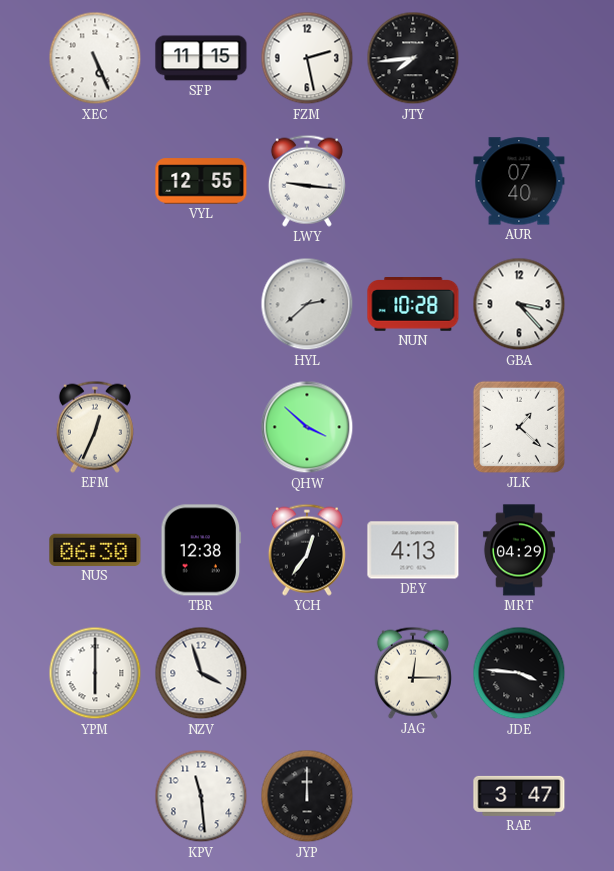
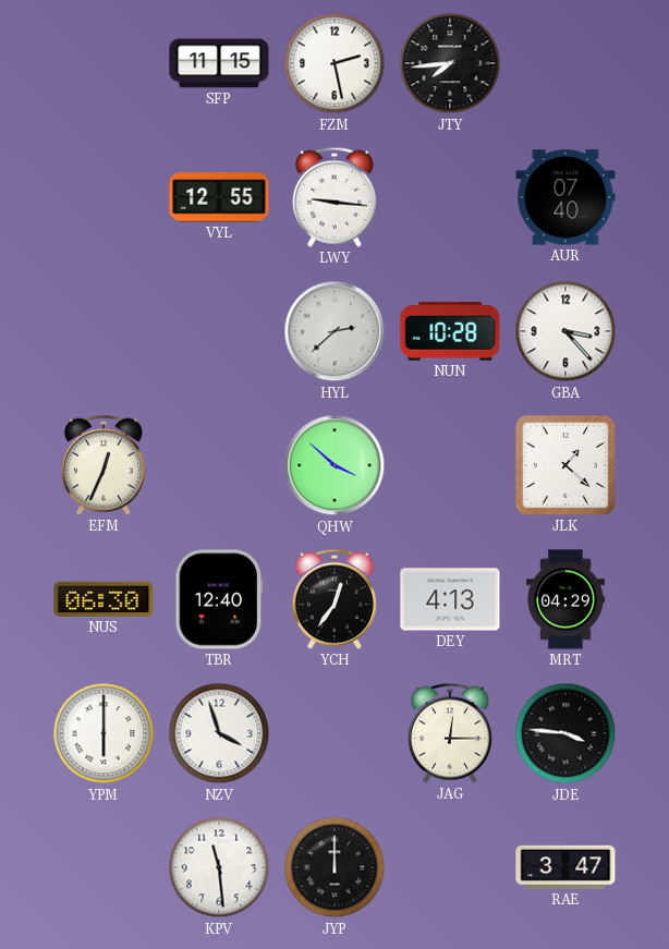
XEC: 5:26 -> none
TBR: 12:38 -> 12:40
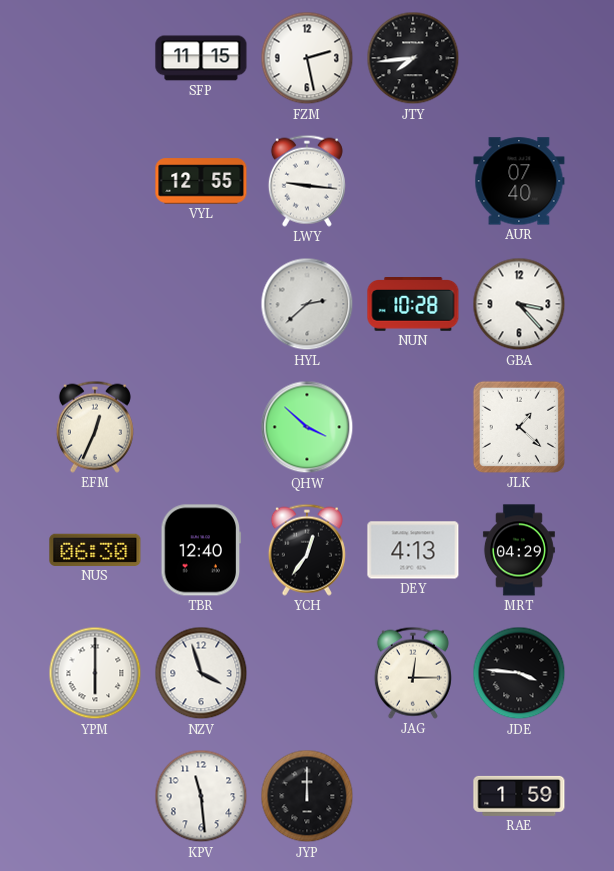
RAE: 3:47 -> 1:59
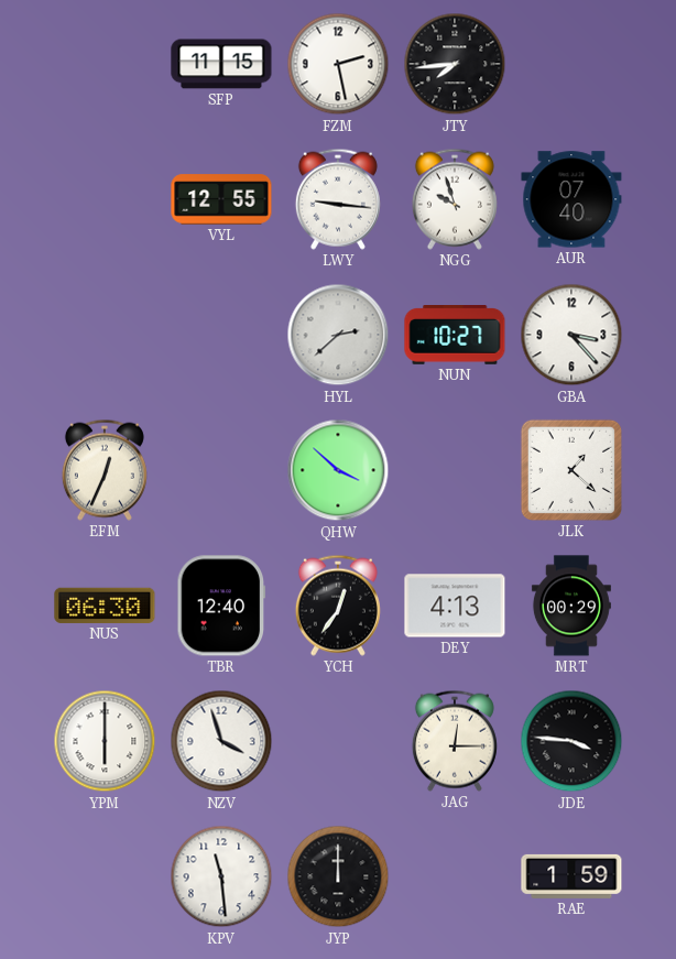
NGG: none -> 9:57
NUN: 10:28 -> 10:27
MRT: 04:29 -> 00:29
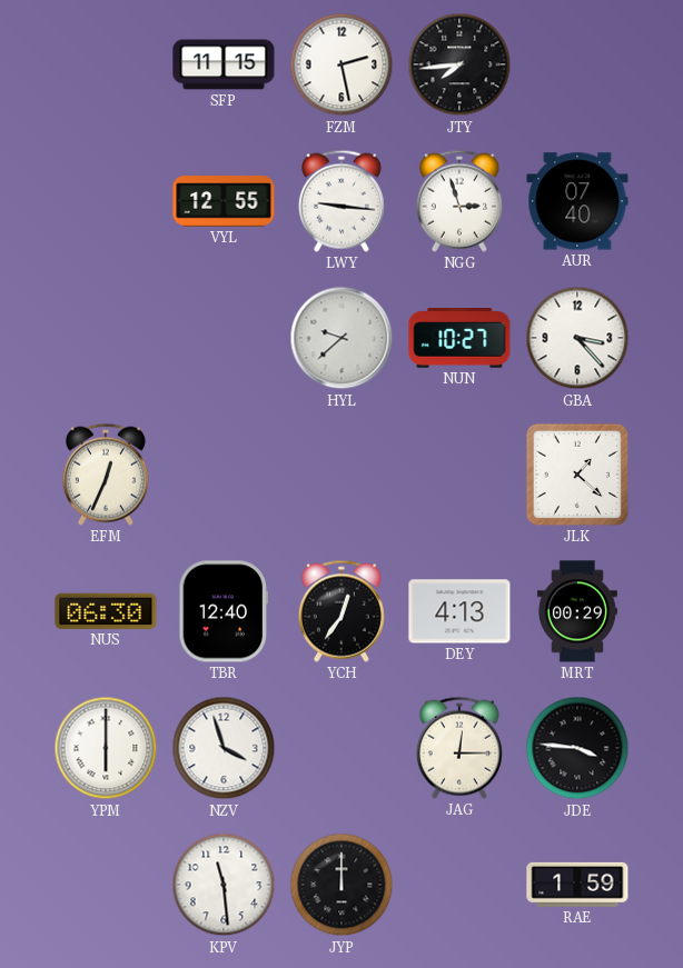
NGG: 9:57 -> 2:57
HYL: 2:38 -> 9:38
QHW: 3:52 -> none
